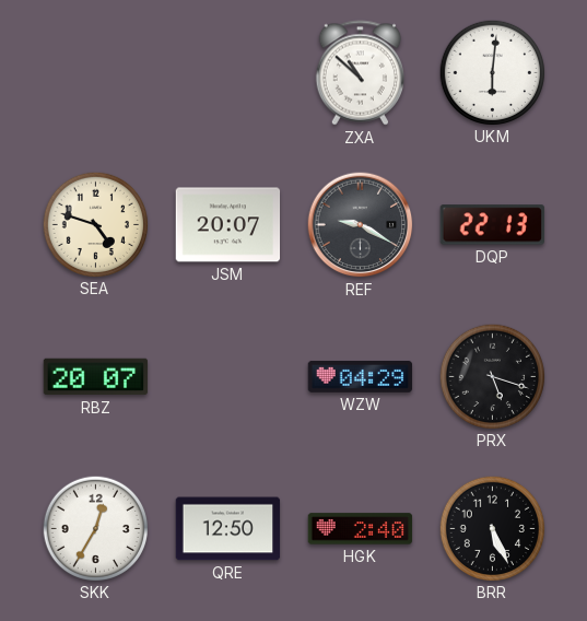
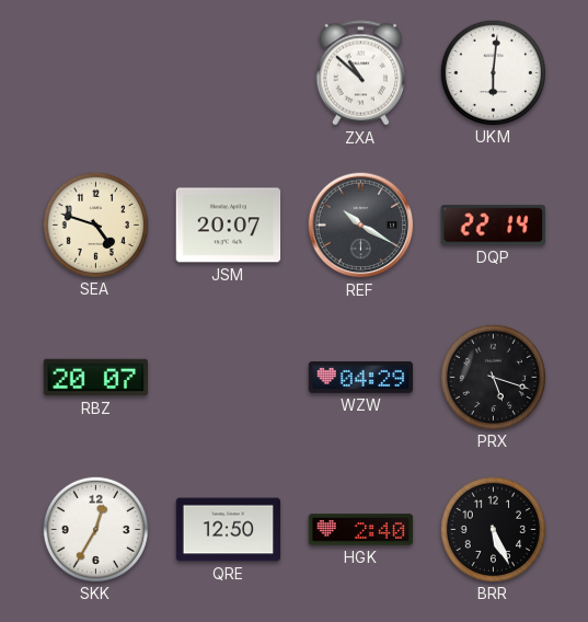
REF: 9:20 -> 10:20
DQP: 22:13 -> 22:14
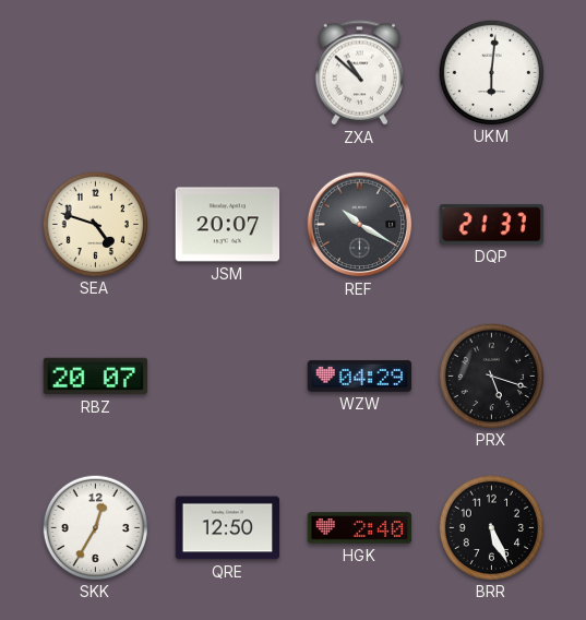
DQP: 22:14 -> 21:37
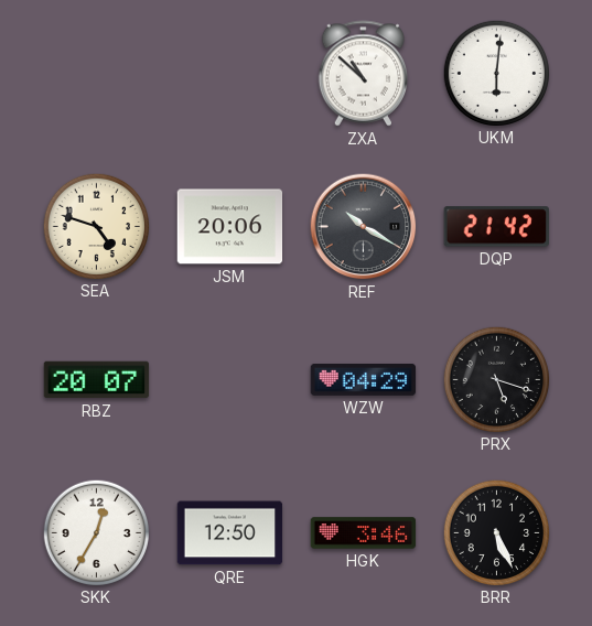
JSM: 20:07 -> 20:06
DQP: 21:37 -> 21:42
HGK: 2:40 -> 3:46
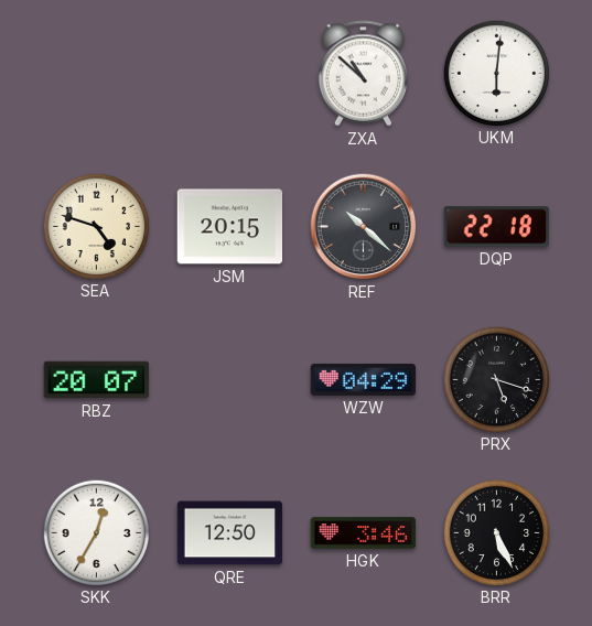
JSM: 20:06 -> 20:15
REF: 10:20 -> 10:22
DQP: 21:42 -> 22:18
